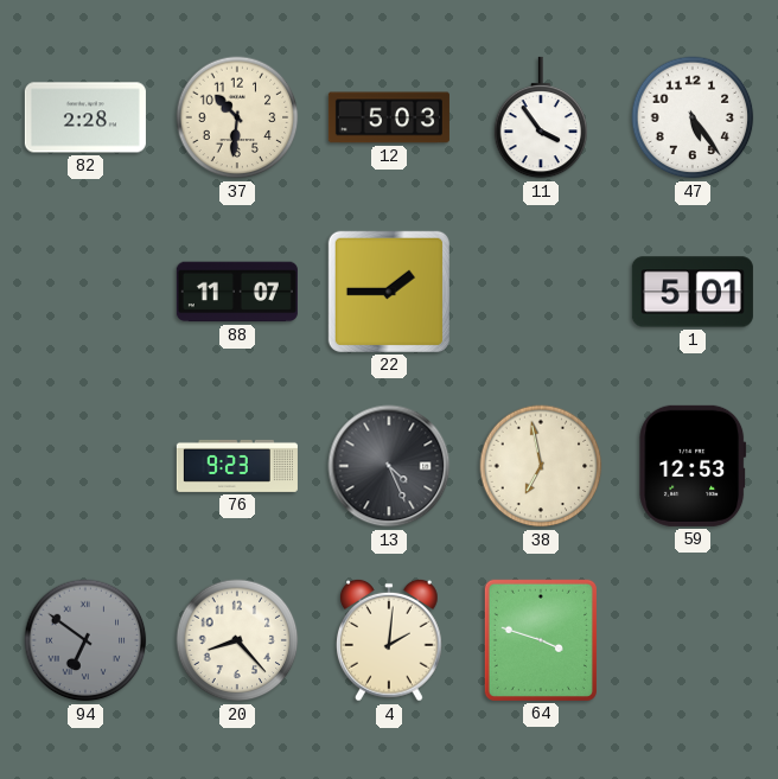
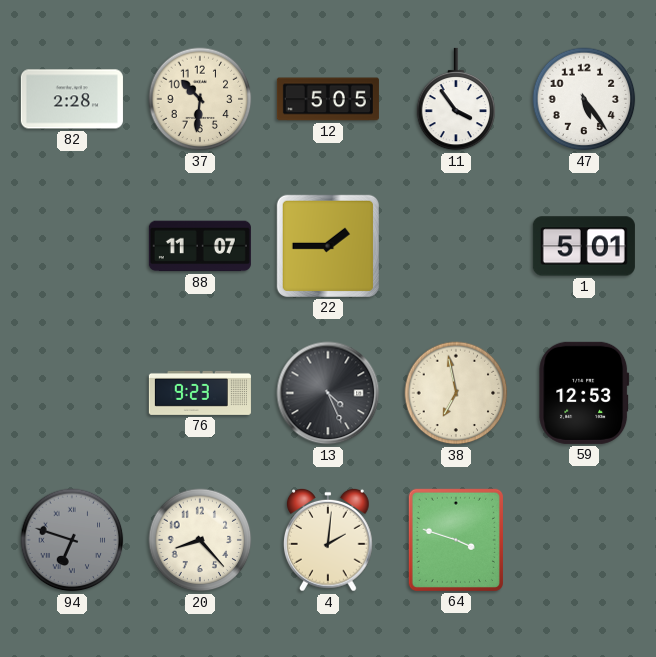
12: 5:03 -> 5:05
94: 6:51 -> 6:48
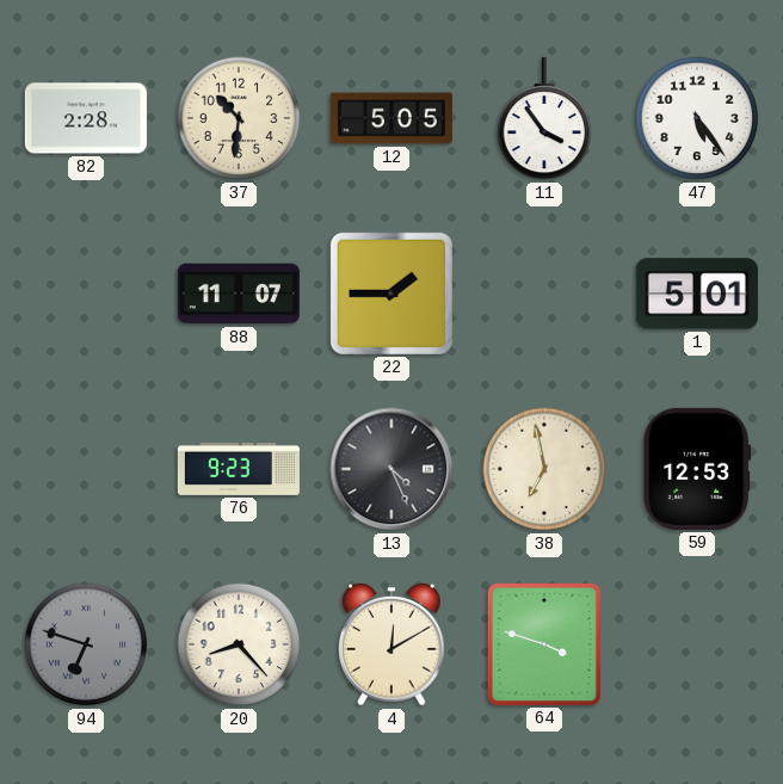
4: 2:01 -> 12:10
